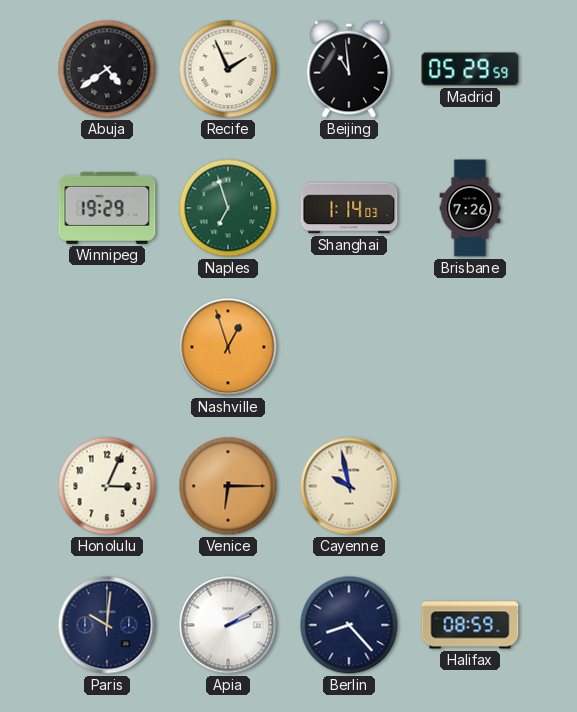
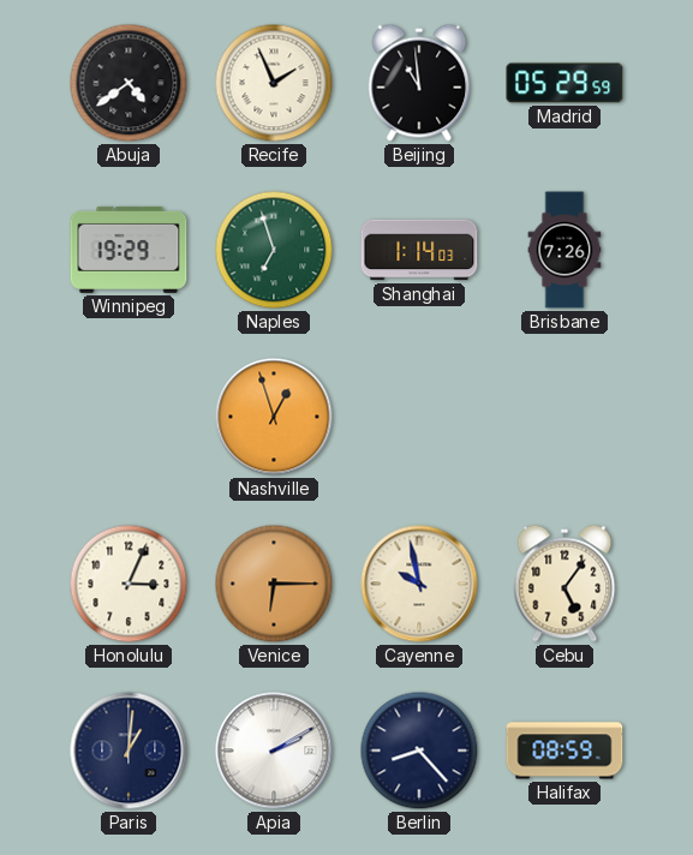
Cebu: none -> 5:06
Paris: 10:01 -> 1:01
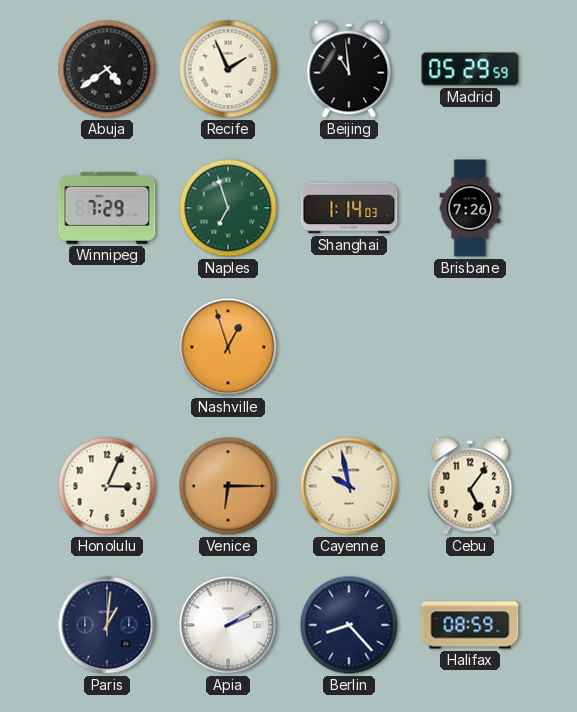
Winnipeg: 19:29 -> 7:29
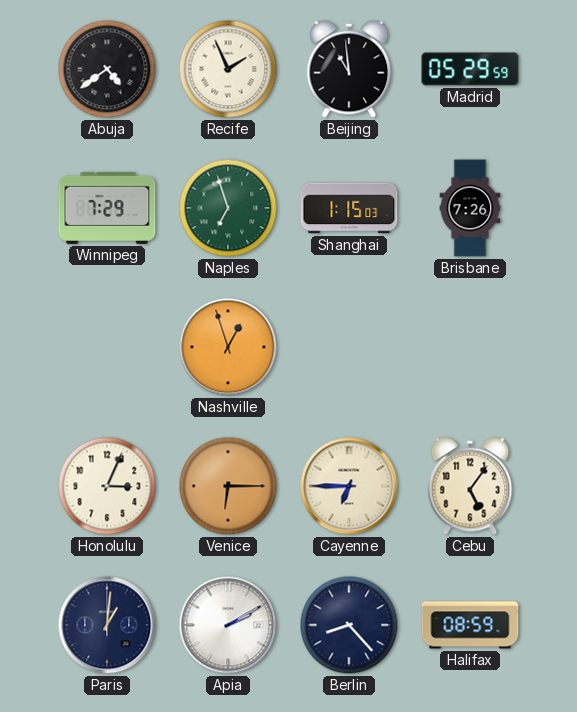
Shanghai: 1:14 -> 1:15
Cayenne: 9:58 -> 6:45
